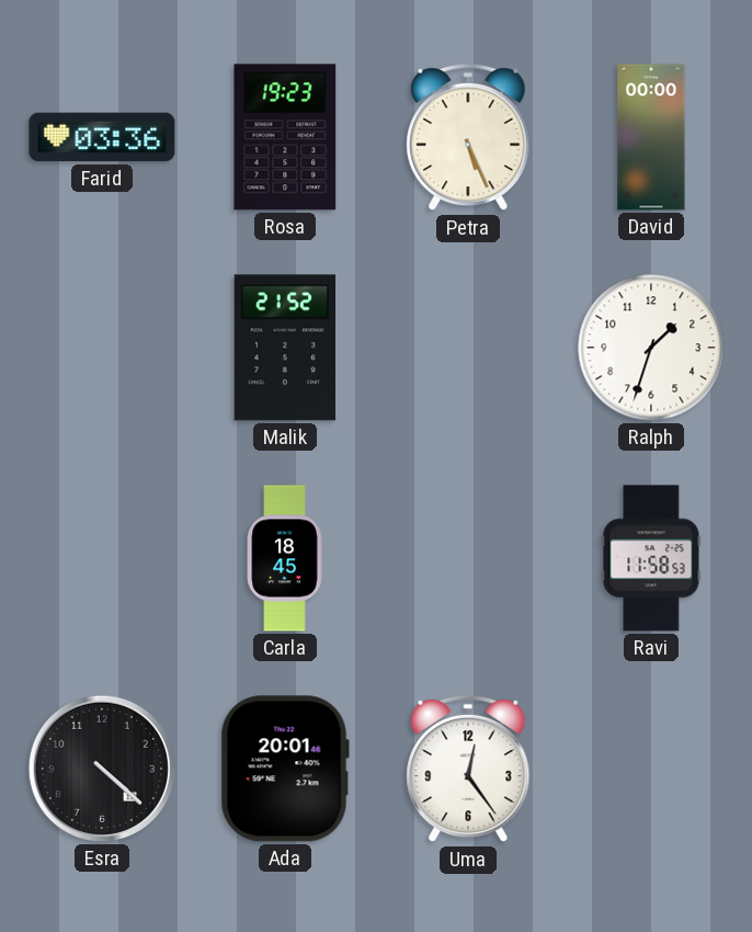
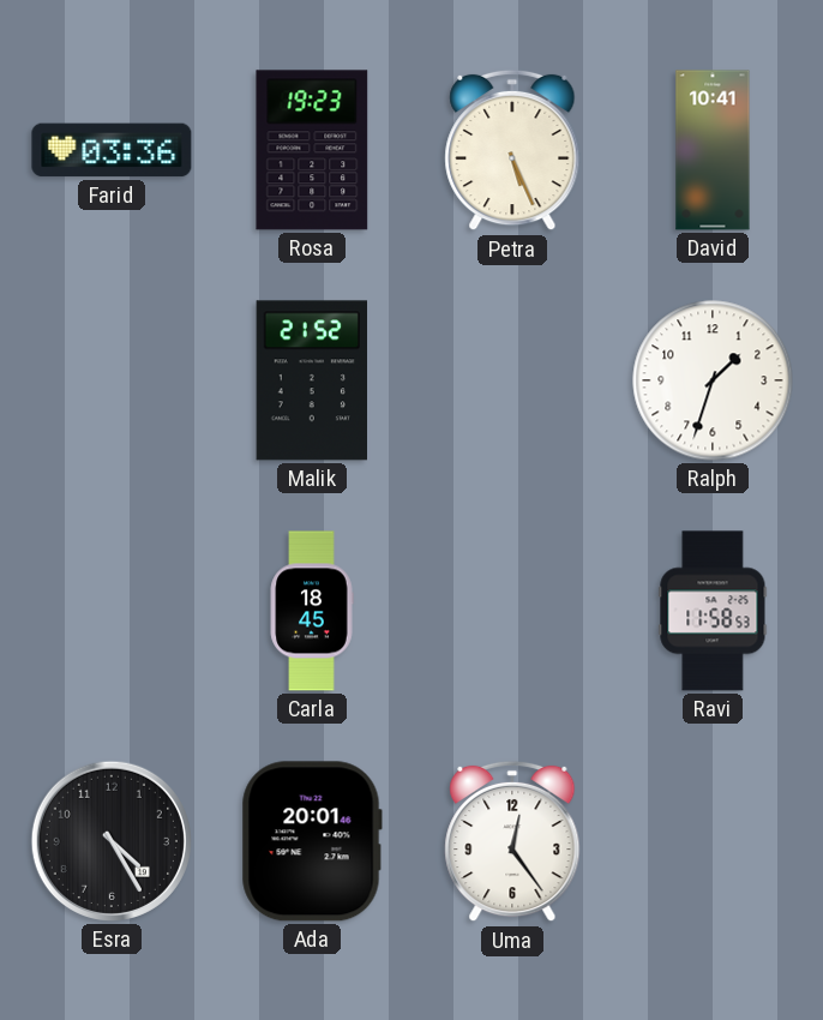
David: 00:00 -> 10:41
Esra: 4:22 -> 4:25
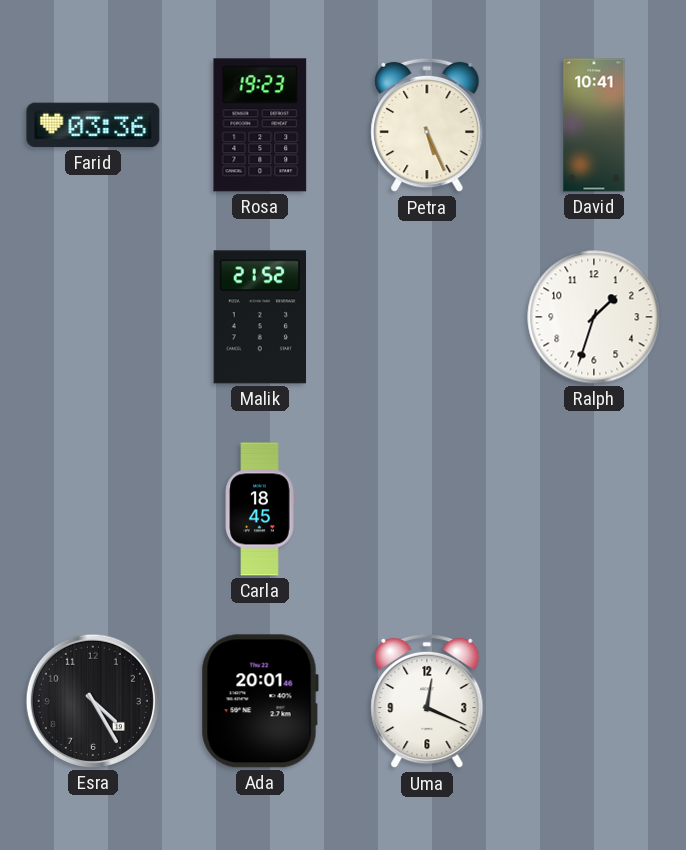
Ravi: 11:58 -> none
Uma: 12:24 -> 12:19
